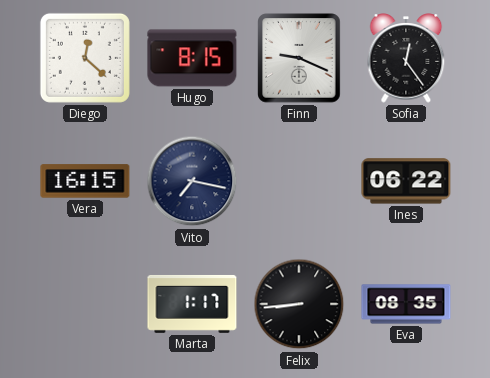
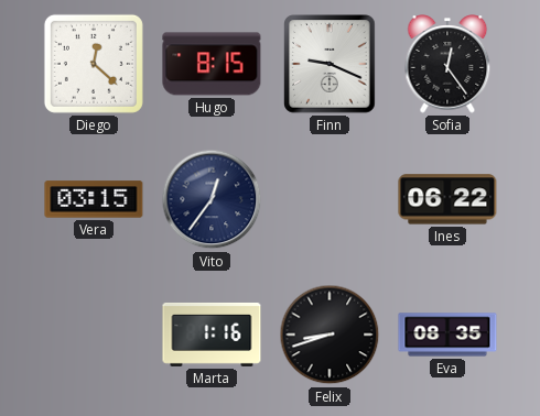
Vera: 16:15 -> 03:15
Vito: 7:17 -> 12:36
Marta: 1:17 -> 1:16
Felix: 8:44 -> 8:42
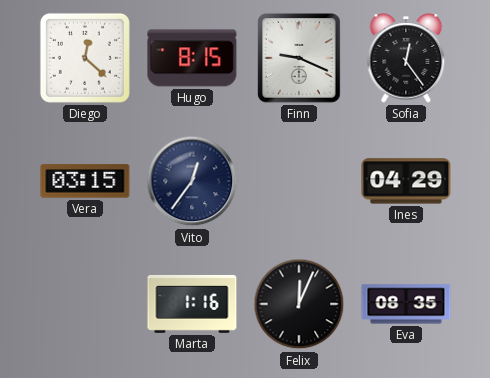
Ines: 06:22 -> 04:29
Felix: 8:42 -> 12:04
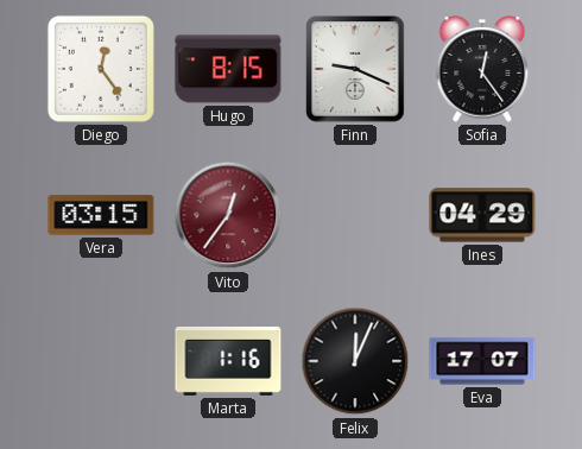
Diego: 12:22 -> 12:24
Vito dial: navy -> burgundy
Eva: 08:35 -> 17:07
